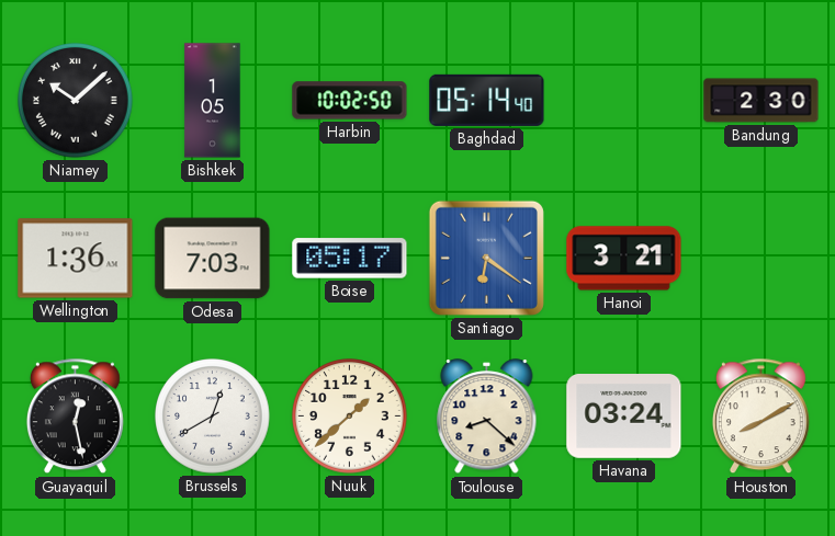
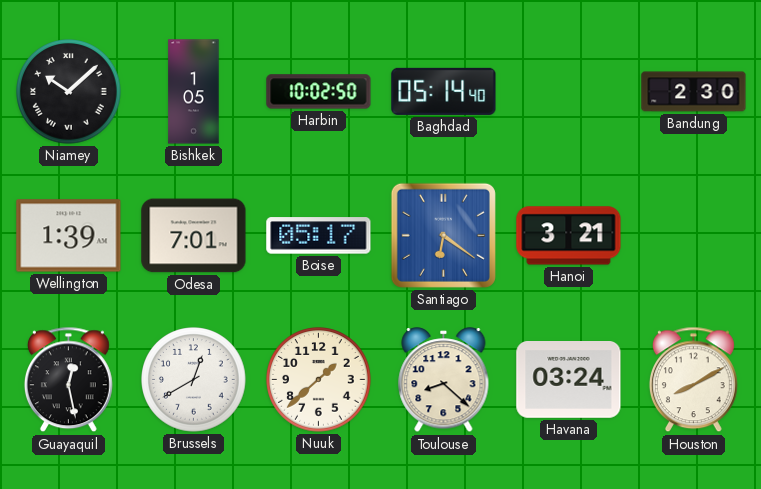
Wellington: 1:36 -> 1:39
Odesa: 7:03 -> 7:01
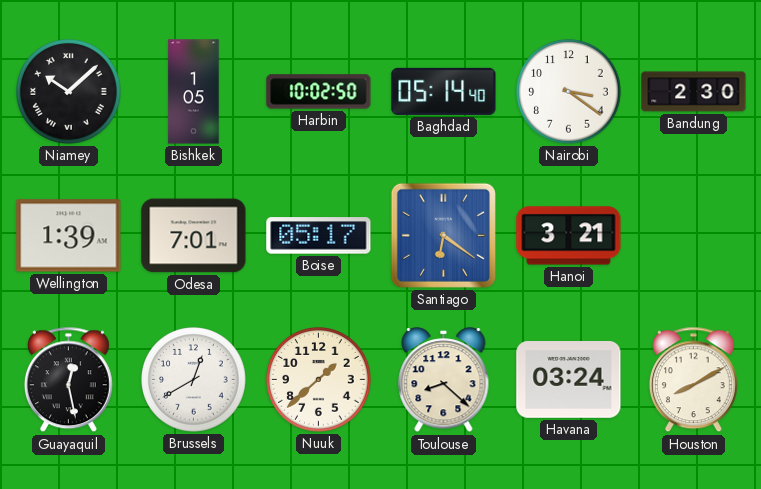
Nairobi: none -> 3:21
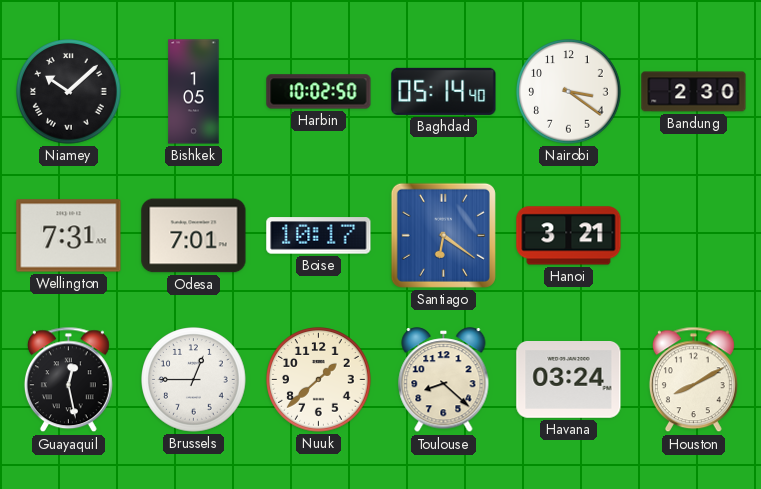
Wellington: 1:39 -> 7:31
Boise: 05:17 -> 10:17
Brussels: 12:40 -> 12:45
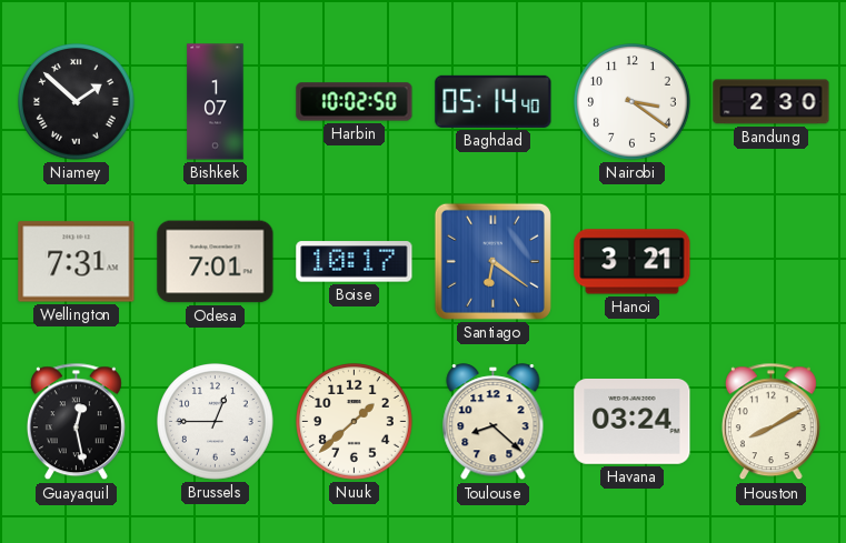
Niamey: 10:08 -> 1:52
Bishkek: 1:05 -> 1:07
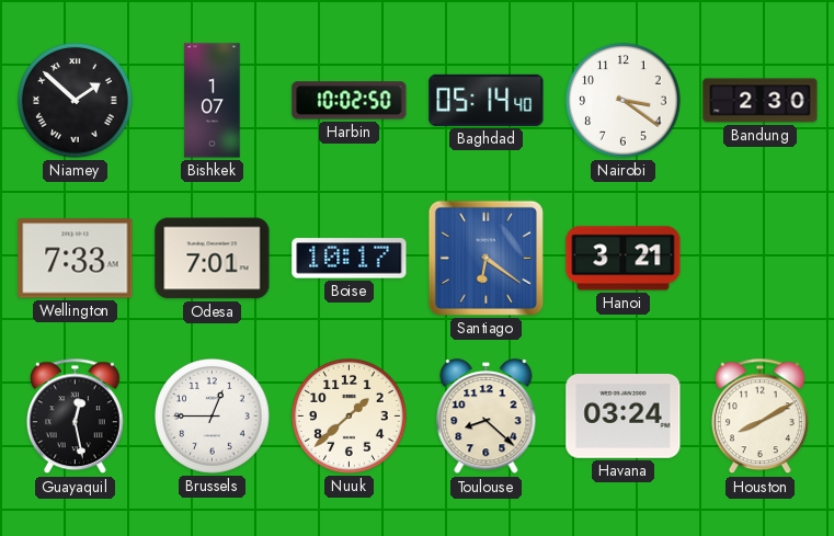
Wellington: 7:31 -> 7:33
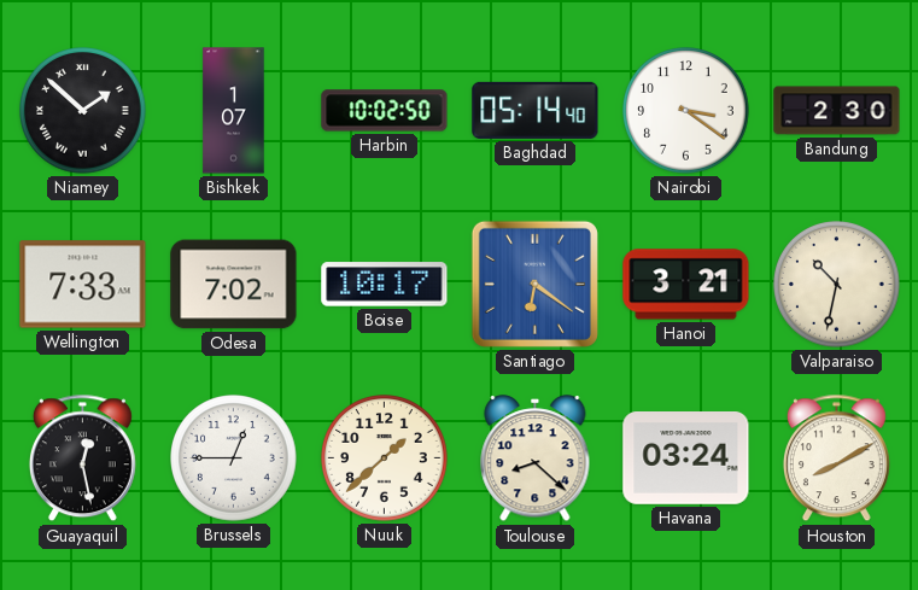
Odesa: 7:01 -> 7:02
Valparaiso: none -> 10:32
